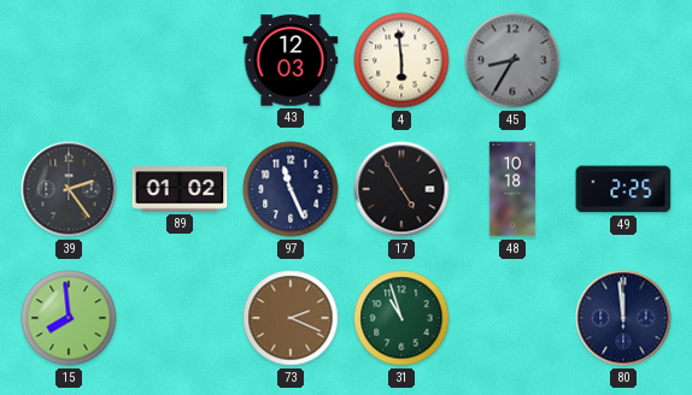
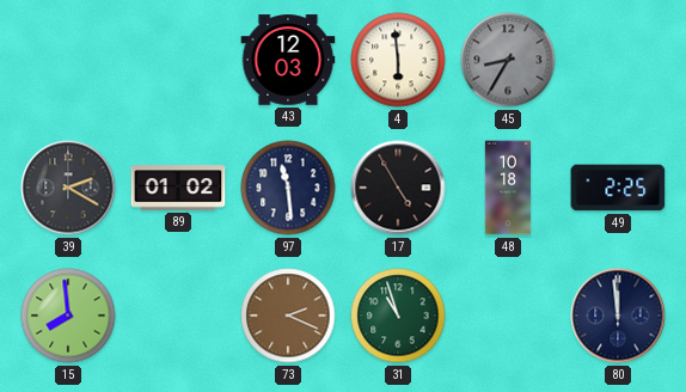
39: 2:24 -> 2:20
97: 11:26 -> 11:29
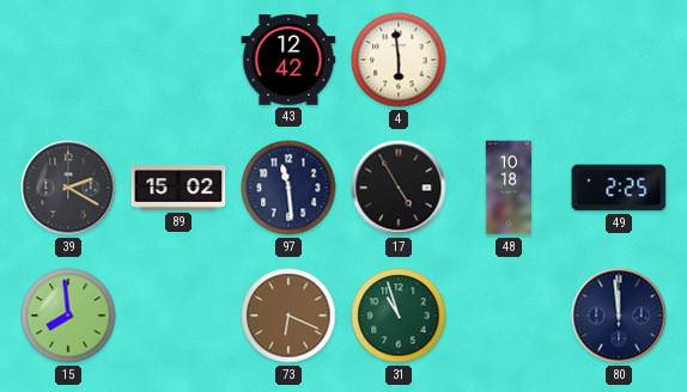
43: 12:03 -> 12:42
45: 8:35 -> none
89: 01:02 -> 15:02
73: 2:19 -> 6:19
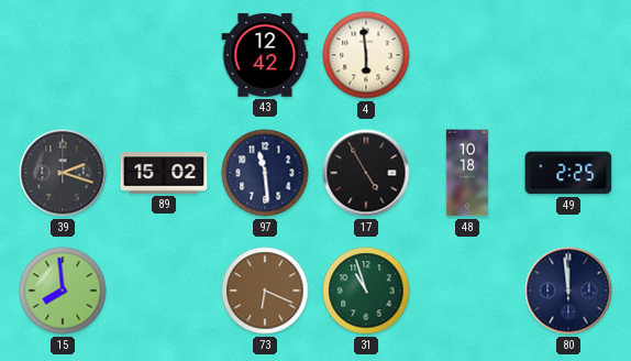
39: 2:20 -> 2:18
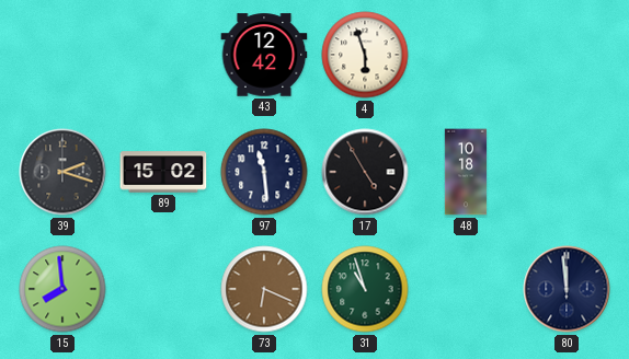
4: 5:59 -> 5:57
49: 2:25 -> none
